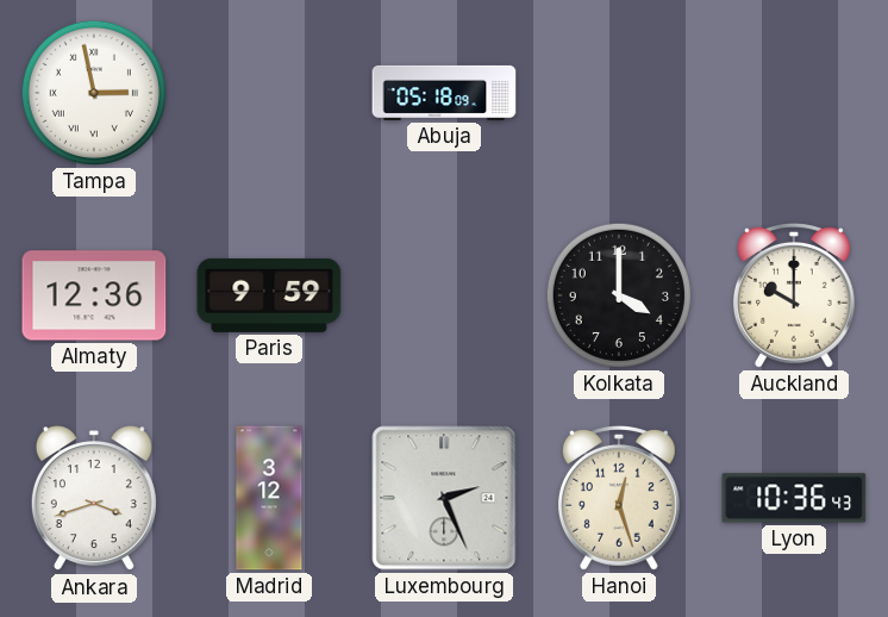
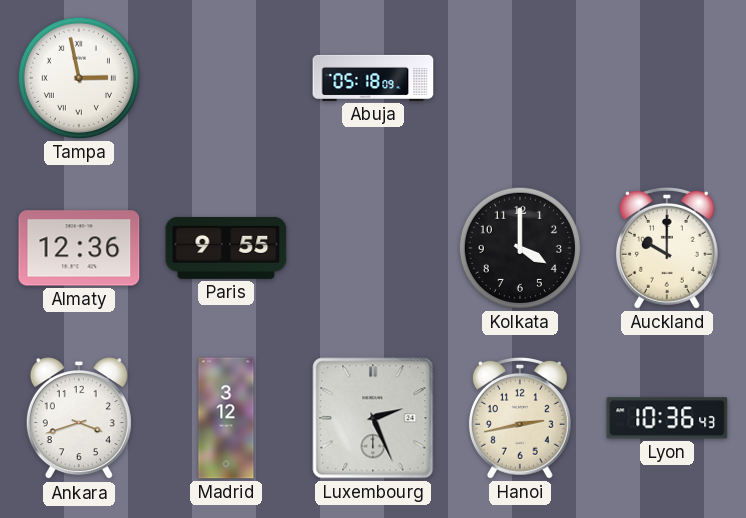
Paris: 9:59 -> 9:55
Hanoi: 12:27 -> 2:43
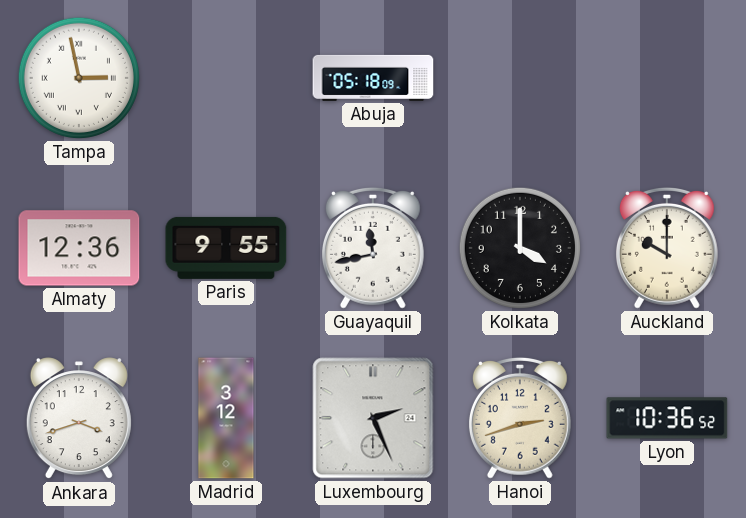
Guayaquil: none -> 11:43
Hanoi: 2:43 -> 2:42
Lyon: 10:36:43 -> 10:36:52
